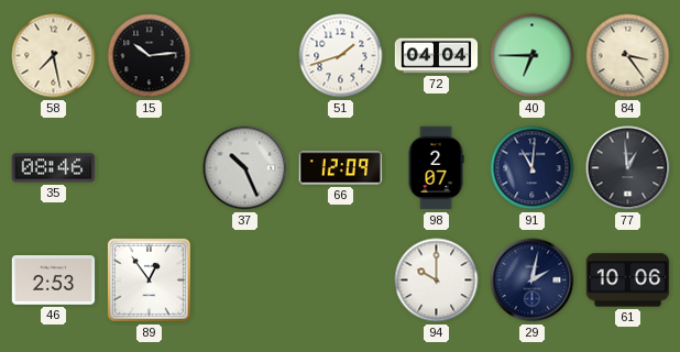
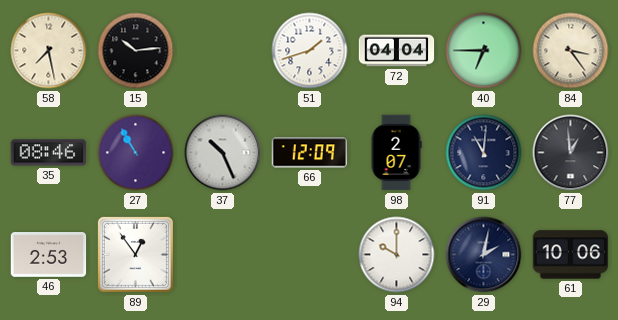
27: none -> 10:55
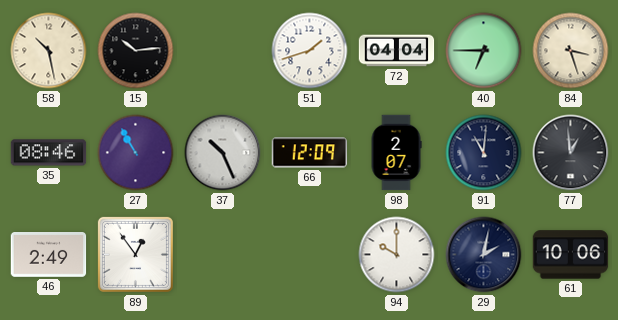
58: 7:28 -> 10:28
84: 3:24 -> 3:27
46: 2:53 -> 2:49
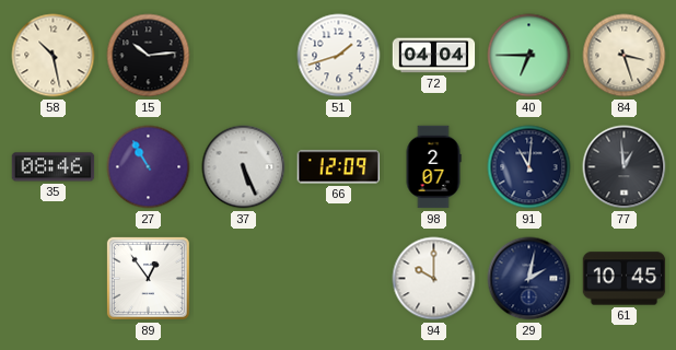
37: 10:26 -> 5:26
46: 2:49 -> none
61: 10:06 -> 10:45
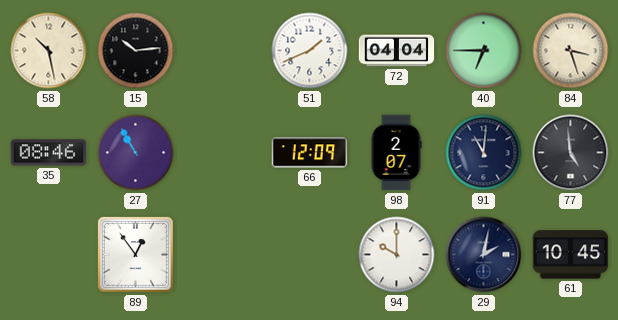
51: 1:42 -> 1:41
37: 5:26 -> none
77: 12:59 -> 4:59
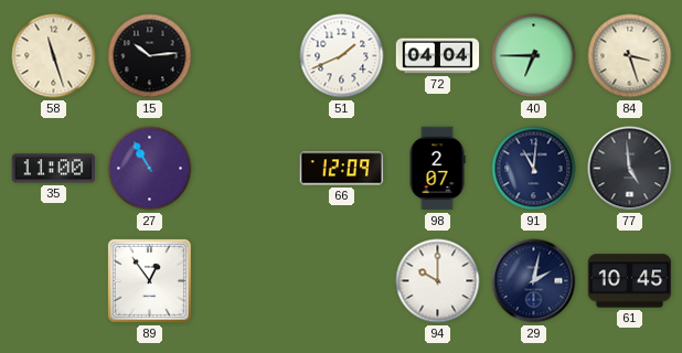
58: 10:28 -> 11:27
35: 08:46 -> 11:00
